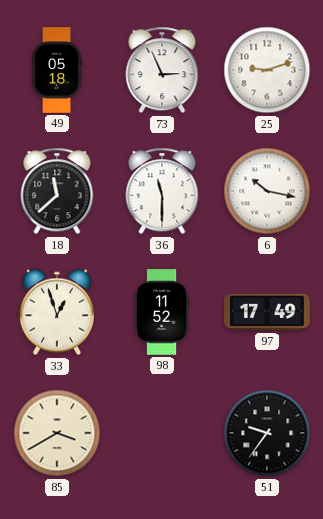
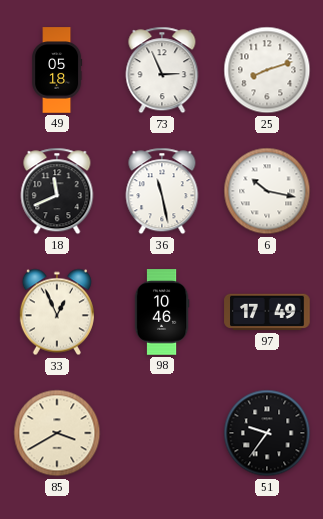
25: 9:12 -> 8:12
18: 11:38 -> 11:41
36: 11:30 -> 11:28
33: 12:57 -> 12:56
98: 11:52 -> 10:46
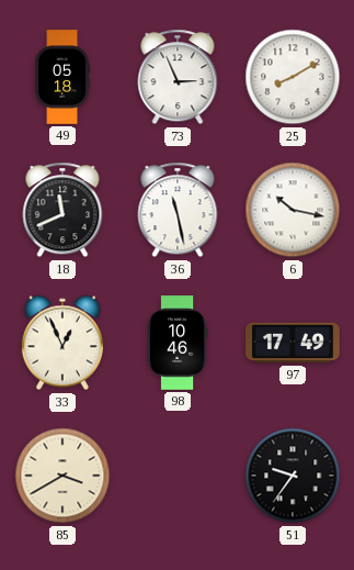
25: 8:12 -> 8:10
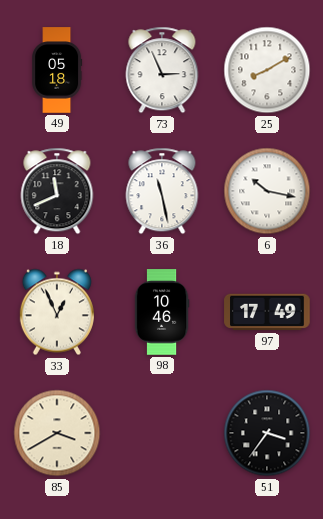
51: 9:36 -> 3:36
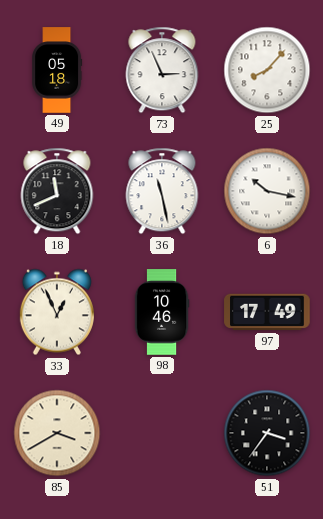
25: 8:10 -> 8:07
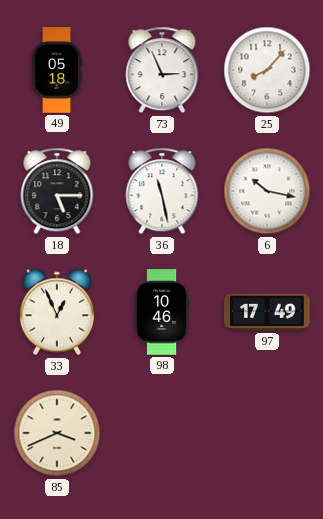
18: 11:41 -> 5:15
85: 3:40 -> 3:41
51: 3:36 -> none
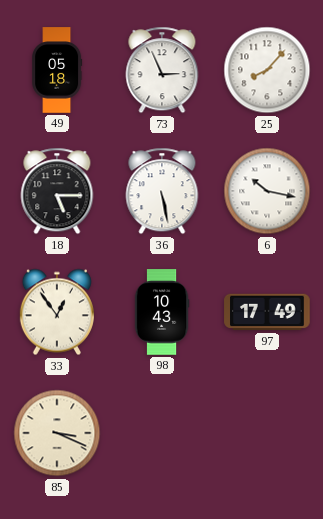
36: 11:28 -> 5:28
33: 12:56 -> 12:54
98: 10:46 -> 10:43
85: 3:41 -> 3:19
